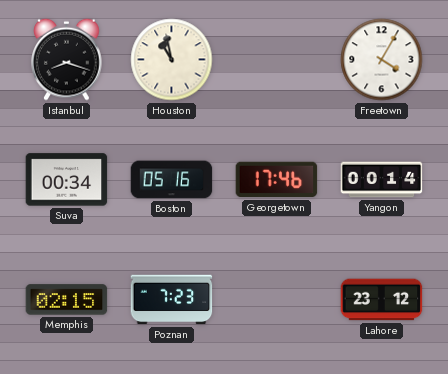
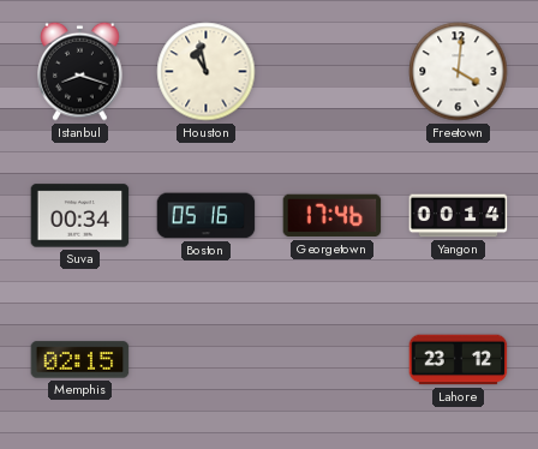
Freetown: 4:05 -> 4:01
Poznan: 7:23 -> none
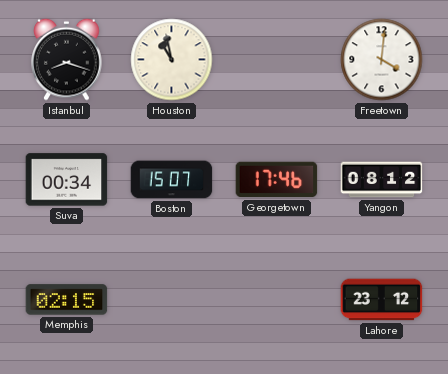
Boston: 05:16 -> 15:07
Yangon: 00:14 -> 08:12
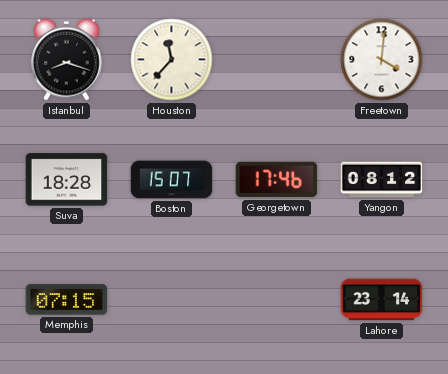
Houston: 10:58 -> 11:37
Suva: 00:34 -> 18:28
Memphis: 02:15 -> 07:15
Lahore: 23:12 -> 23:14
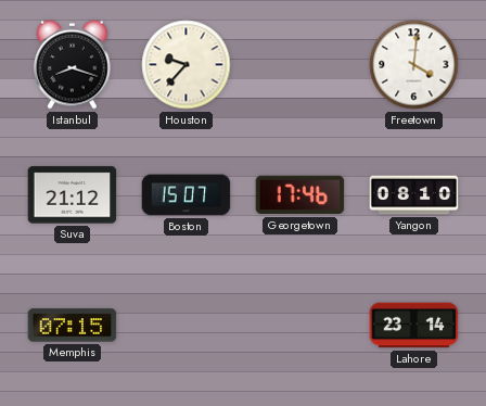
Houston: 11:37 -> 9:37
Suva: 18:28 -> 21:12
Yangon: 08:12 -> 08:10
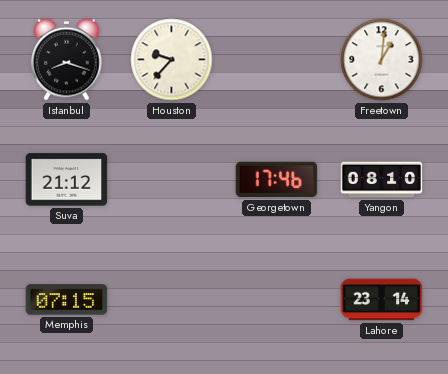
Freetown: 4:01 -> 1:01
Boston: 15:07 -> none
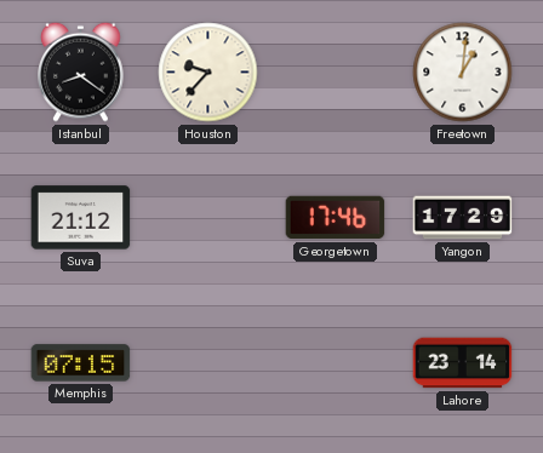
Istanbul: 8:18 -> 8:21
Yangon: 08:10 -> 17:29
